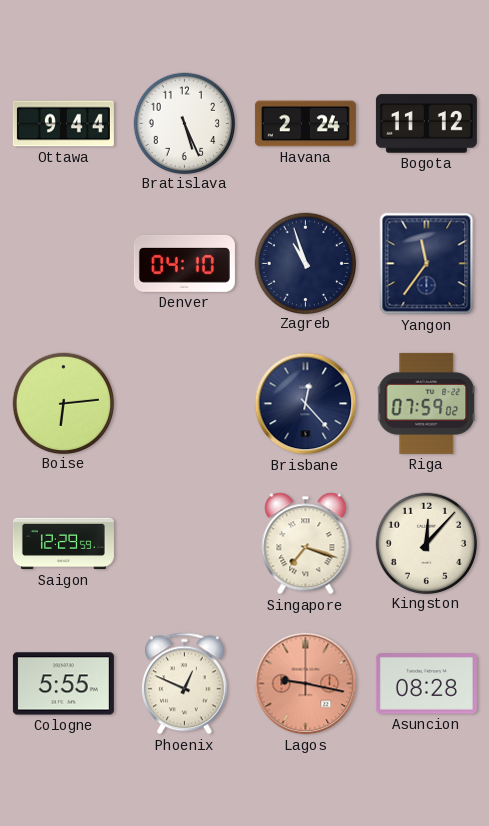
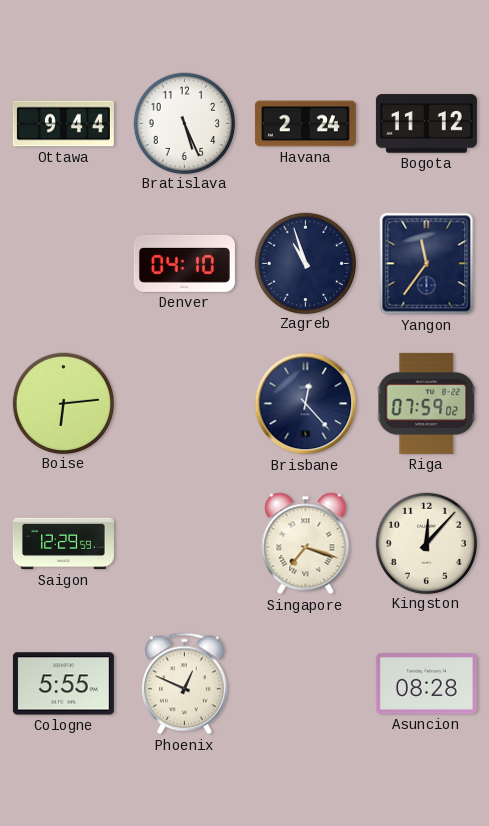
Lagos: 9:17 -> none
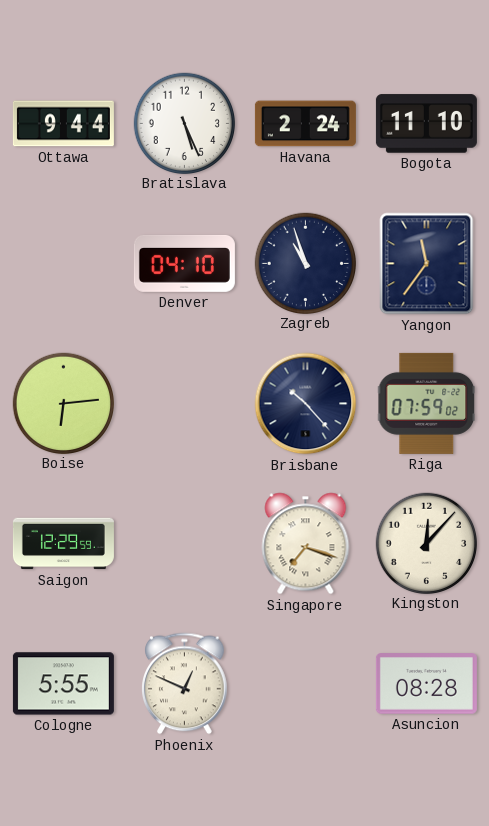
Bogota: 11:12 -> 11:10
Brisbane: 12:23 -> 10:23
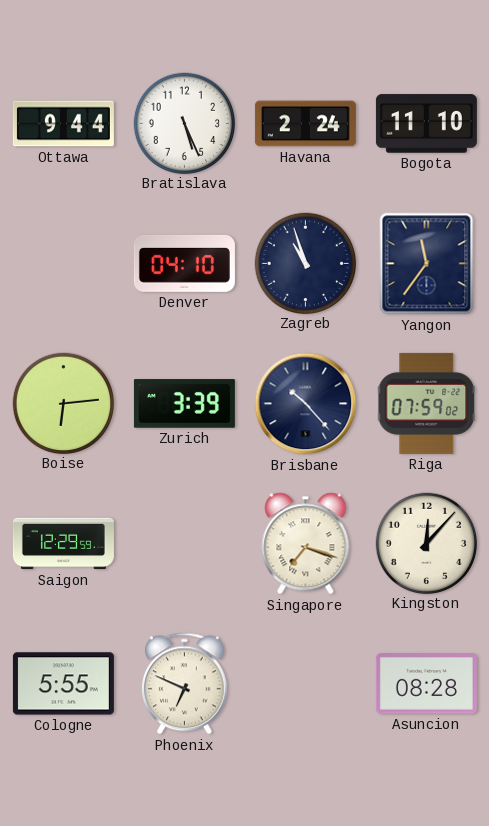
Zurich: none -> 3:39
Phoenix: 12:49 -> 6:49
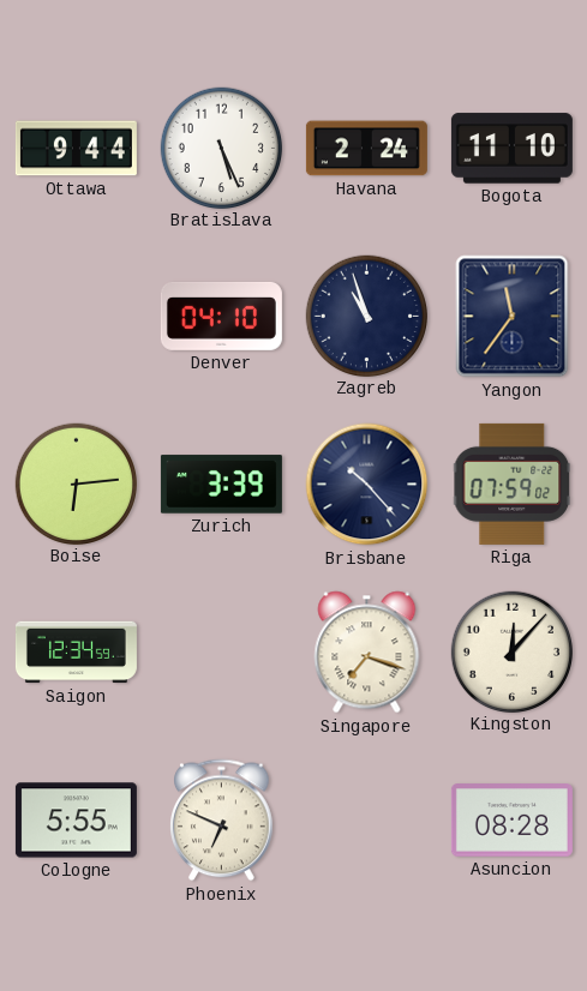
Saigon: 12:29 -> 12:34
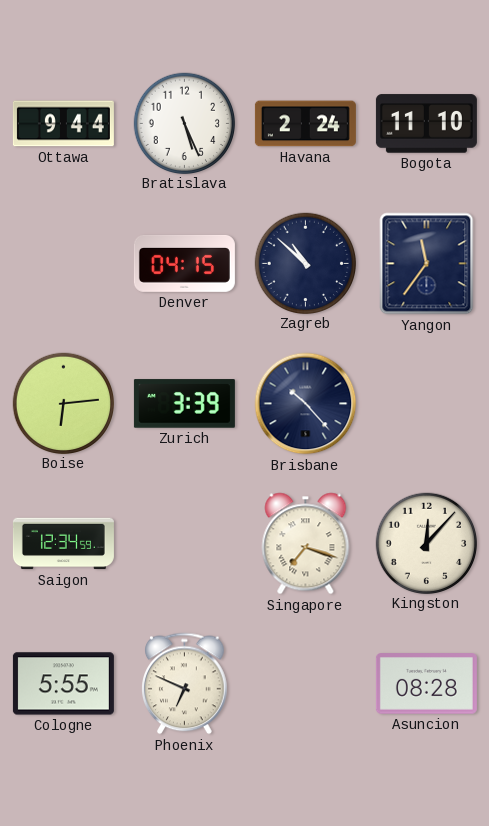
Denver: 04:10 -> 04:15
Zagreb: 10:57 -> 10:52
Riga: 07:59 -> none
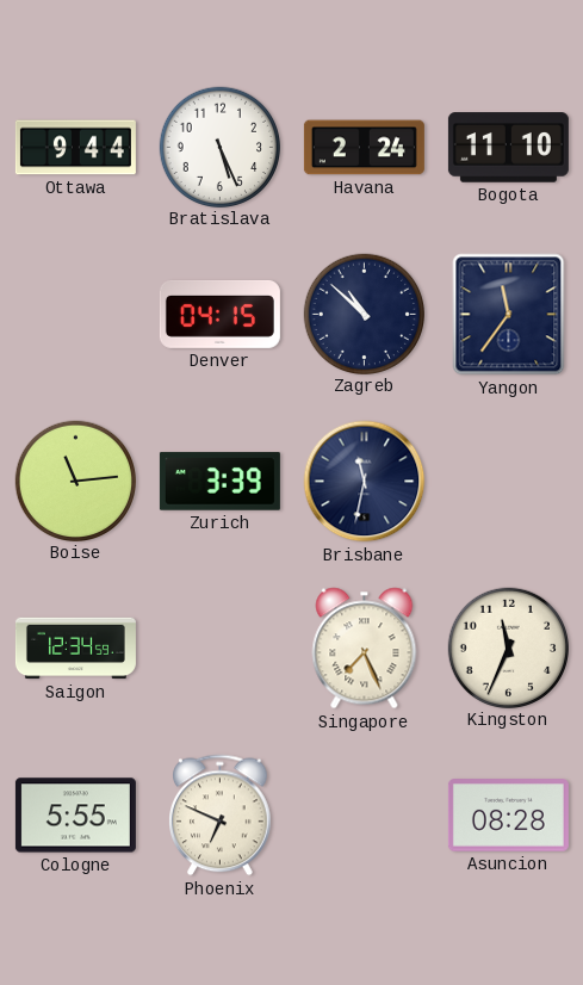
Boise: 6:14 -> 11:14
Brisbane: 10:23 -> 11:32
Singapore: 7:18 -> 7:26
Kingston: 12:07 -> 11:34
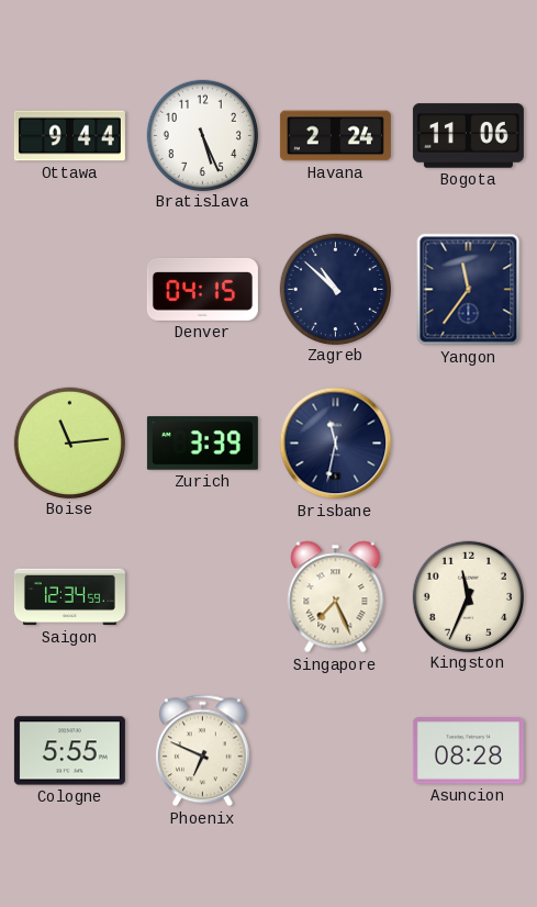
Bogota: 11:10 -> 11:06
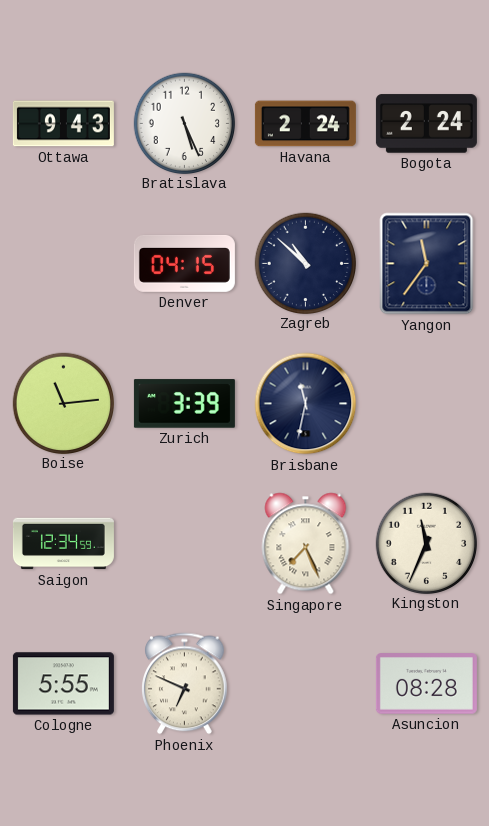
Ottawa: 9:44 -> 9:43
Bogota: 11:06 -> 2:24
